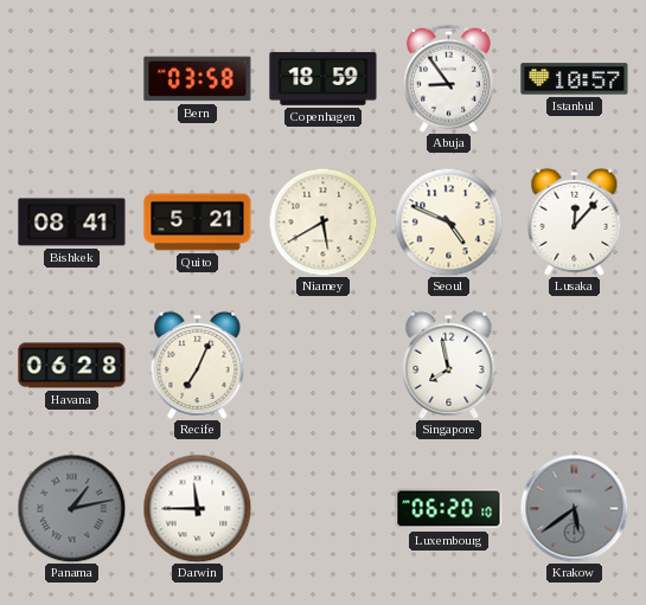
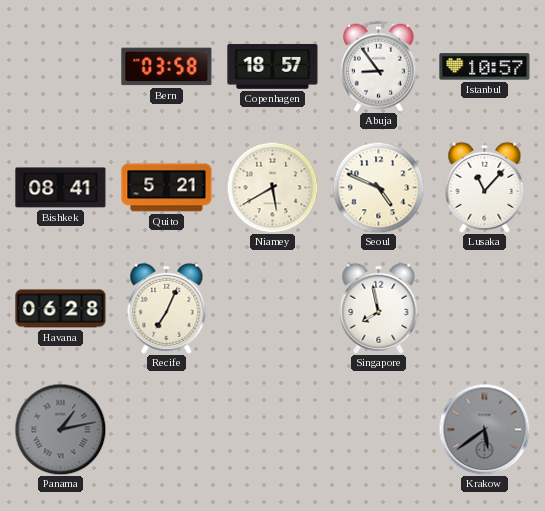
Copenhagen: 18:59 -> 18:57
Lusaka: 12:07 -> 11:07
Darwin: 11:45 -> none
Luxembourg: 06:20 -> none
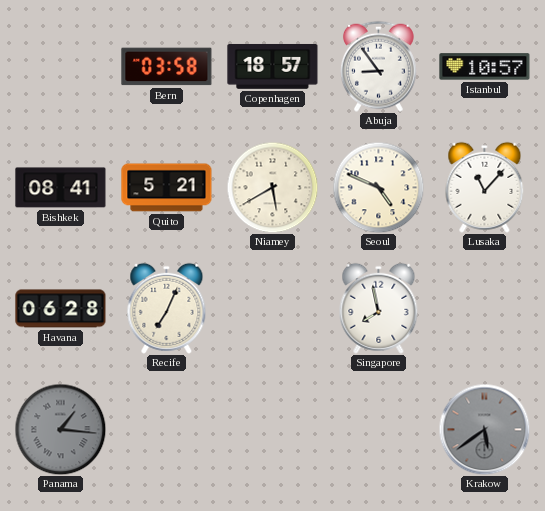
Panama: 1:13 -> 1:16
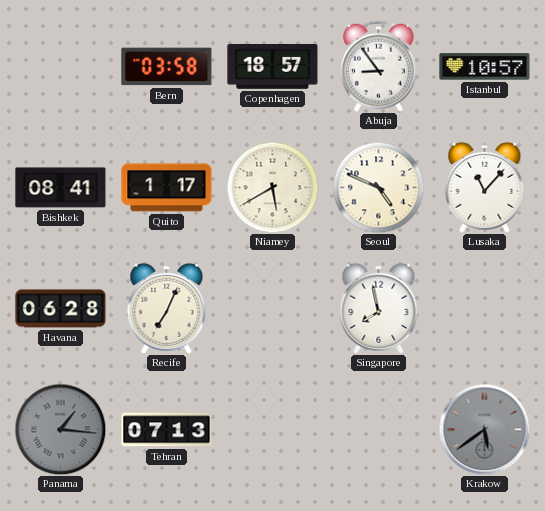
Quito: 5:21 -> 1:17
Tehran: none -> 07:13
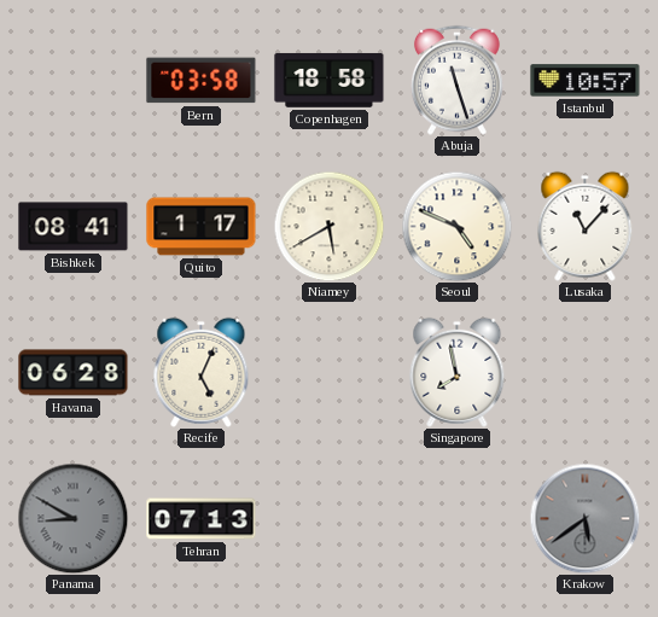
Copenhagen: 18:57 -> 18:58
Abuja: 8:54 -> 11:27
Recife: 7:04 -> 5:04
Panama: 1:16 -> 8:50
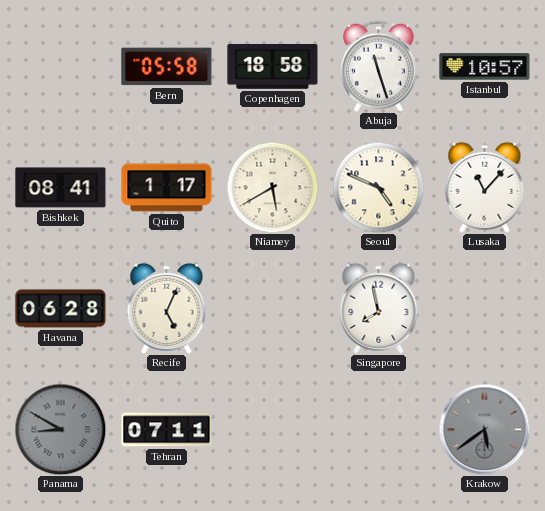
Bern: 03:58 -> 05:58
Tehran: 07:13 -> 07:11
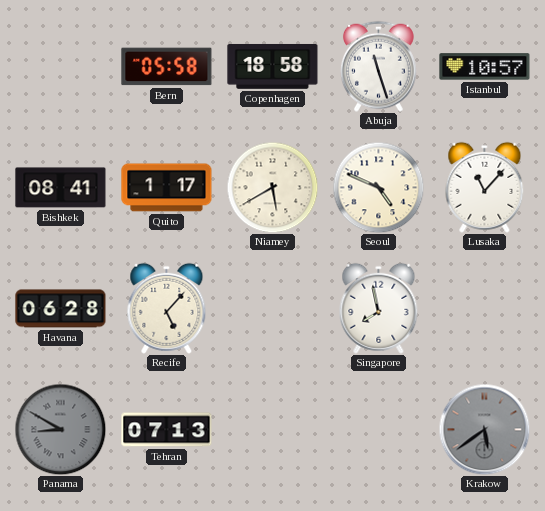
Recife: 5:04 -> 5:07
Tehran: 07:11 -> 07:13
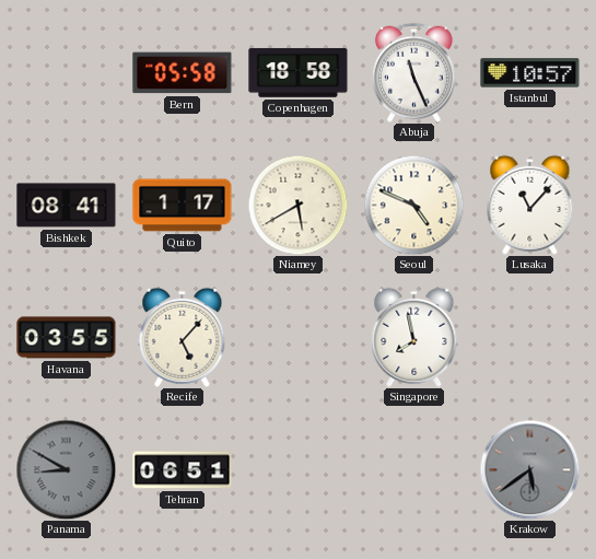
Abuja: 11:27 -> 11:26
Havana: 06:28 -> 03:55
Tehran: 07:13 -> 06:51
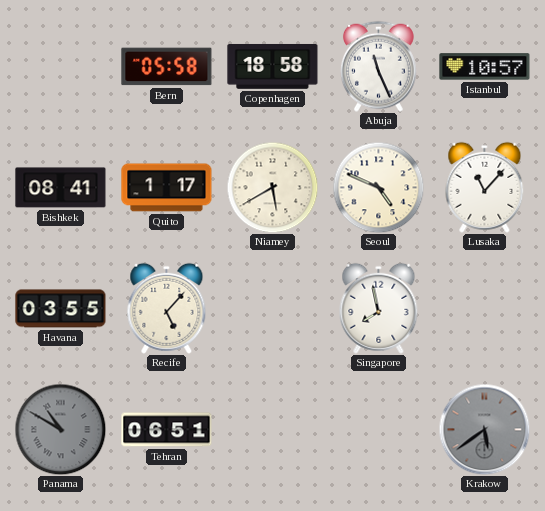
Panama: 8:50 -> 10:50
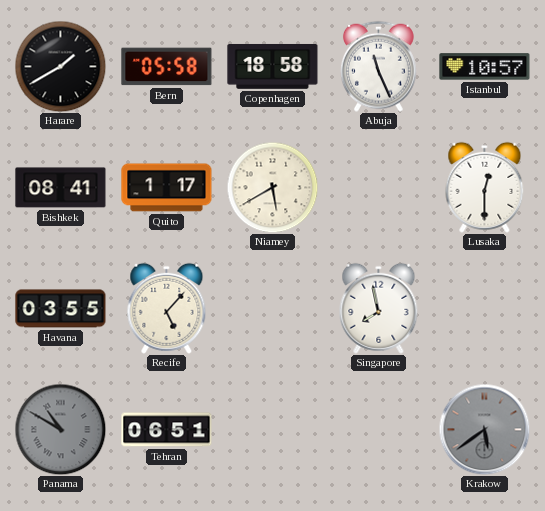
Harare: none -> 1:40
Seoul: 4:49 -> none
Lusaka: 11:07 -> 12:30
